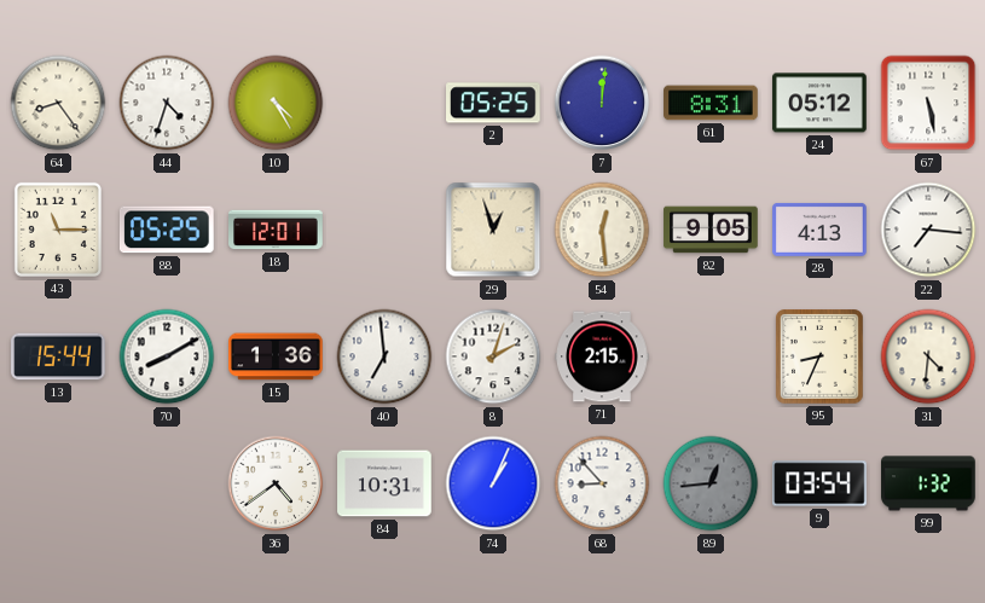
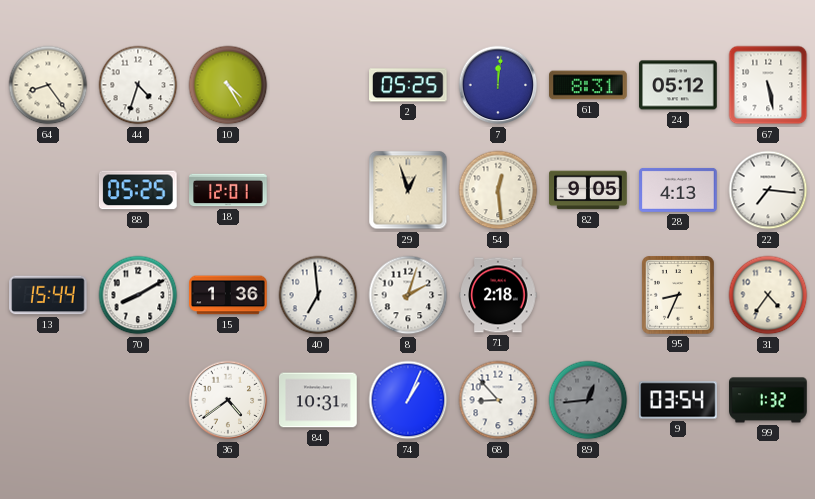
43: 11:15 -> none
71: 2:15 -> 2:18
31: 4:31 -> 4:36
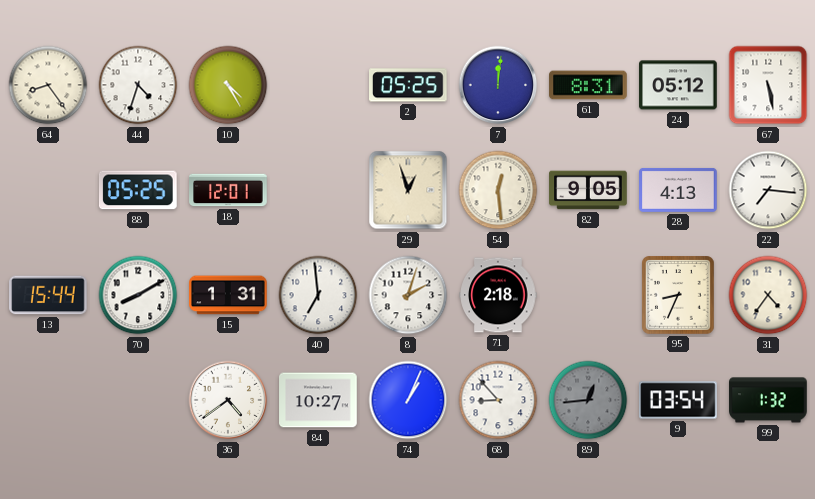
15: 1:36 -> 1:31
84: 10:31 -> 10:27
